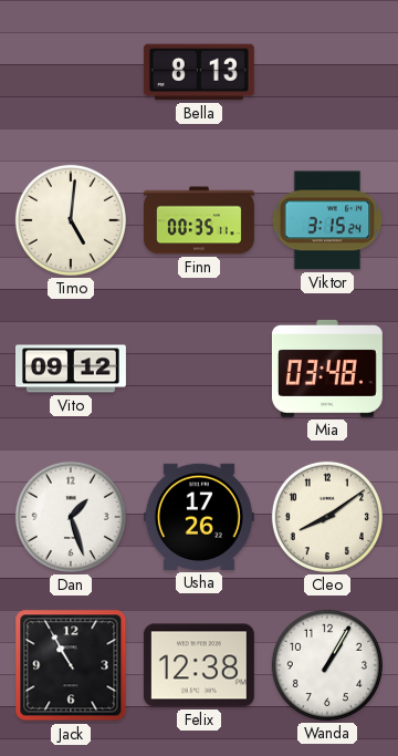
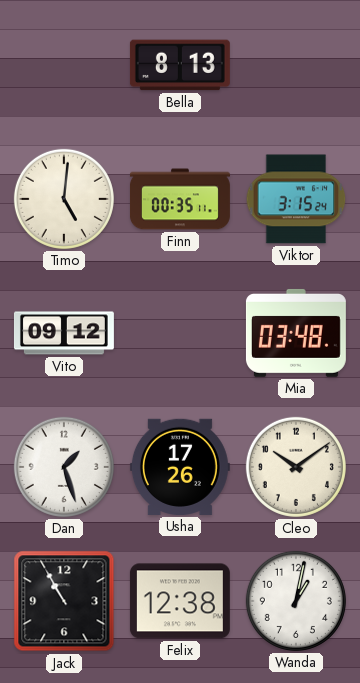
Cleo: 8:09 -> 10:09
Wanda: 1:05 -> 1:02
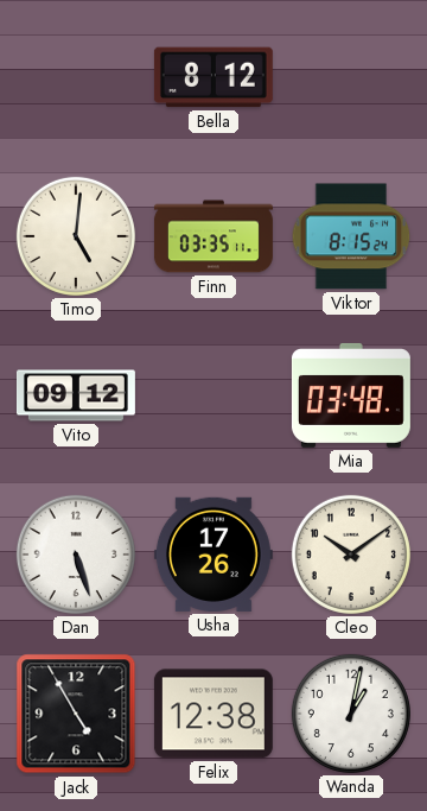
Bella: 8:13 -> 8:12
Finn: 00:35 -> 03:35
Viktor: 3:15 -> 8:15
Dan: 1:27 -> 5:27
Jack: 10:55 -> 4:55
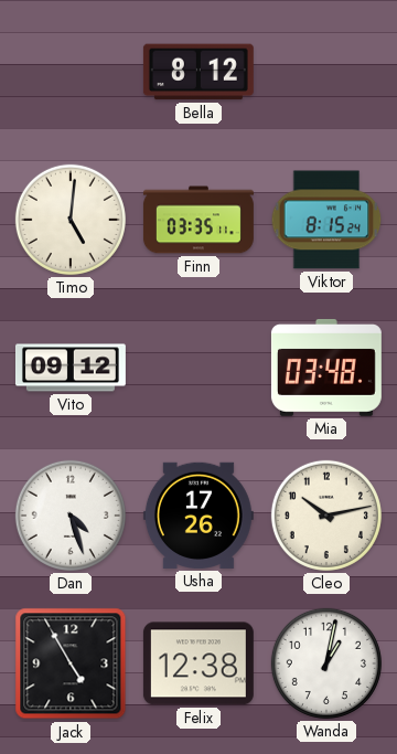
Dan: 5:27 -> 4:27
Cleo: 10:09 -> 10:13
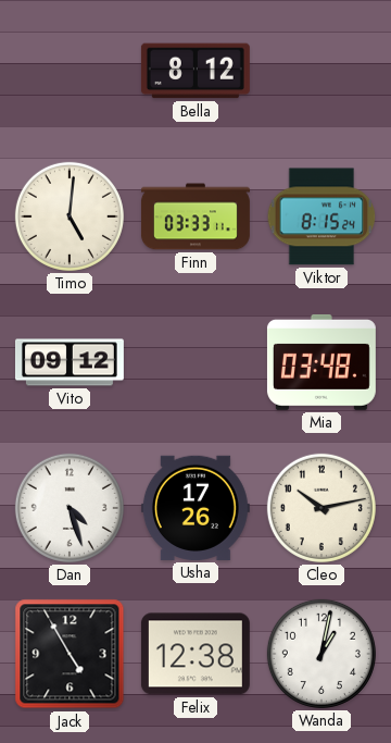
Finn: 03:35 -> 03:33
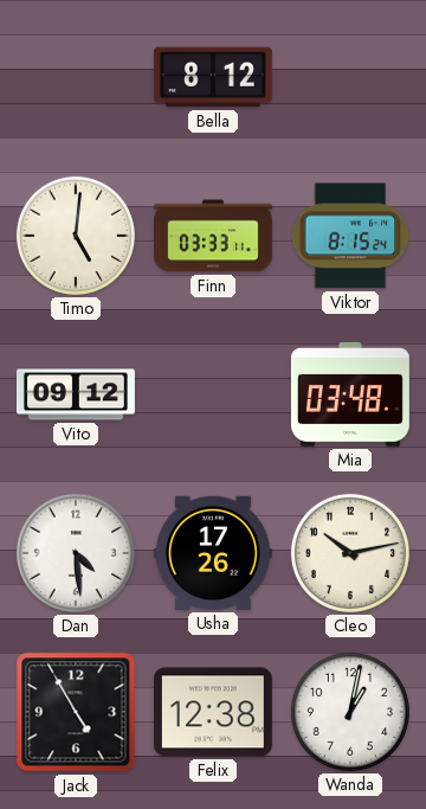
Dan: 4:27 -> 4:29
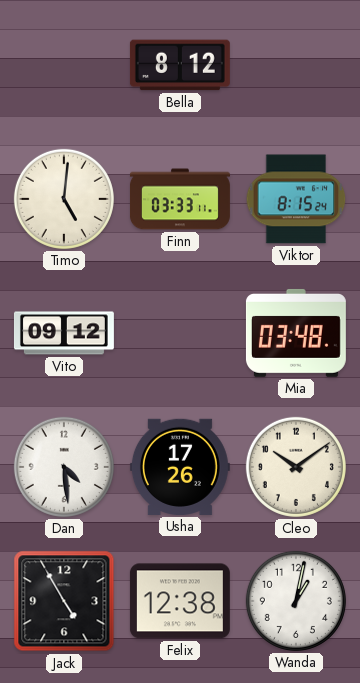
Cleo: 10:13 -> 10:09
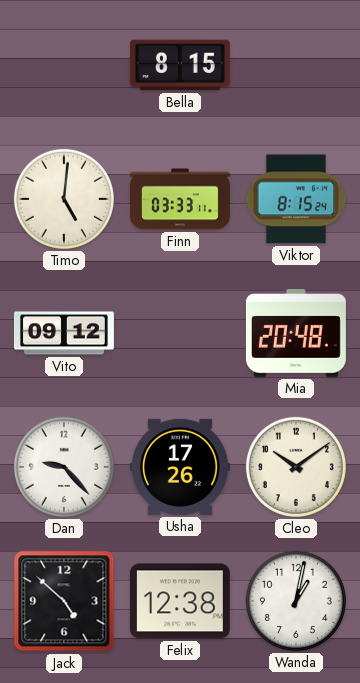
Bella: 8:12 -> 8:15
Mia: 03:48 -> 20:48
Dan: 4:29 -> 9:23
Jack: 4:55 -> 4:52
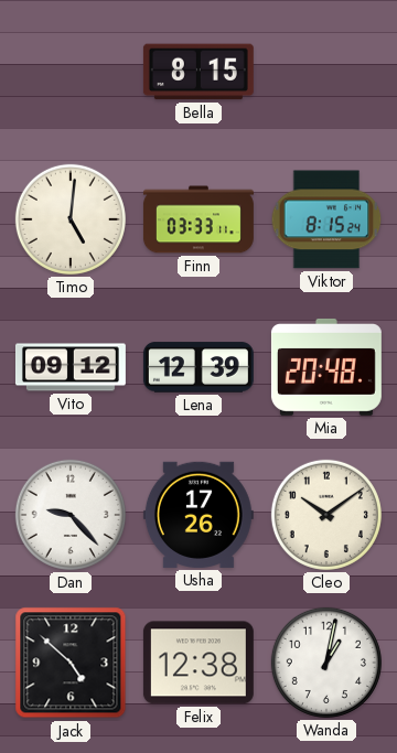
Lena: none -> 12:39
